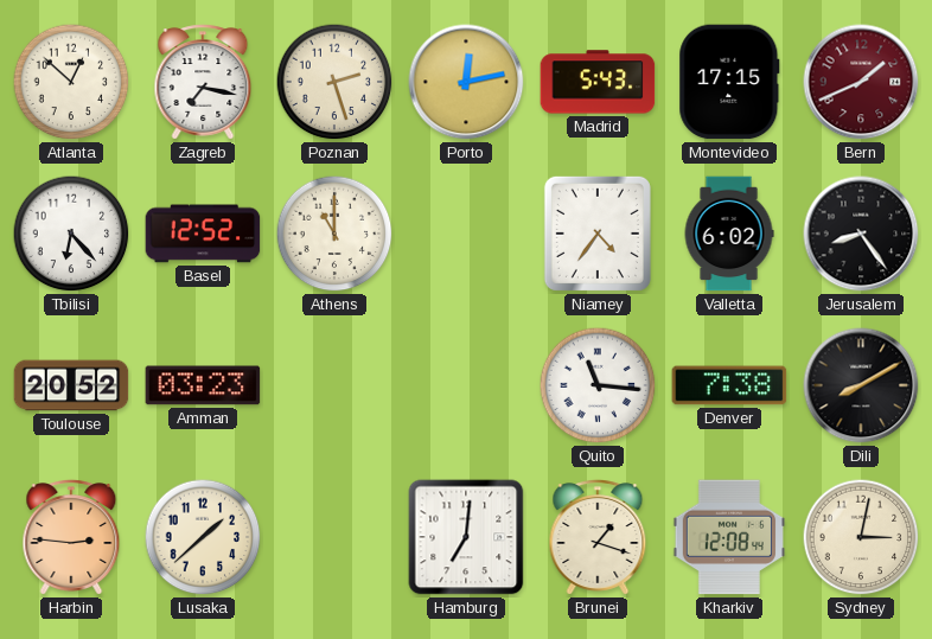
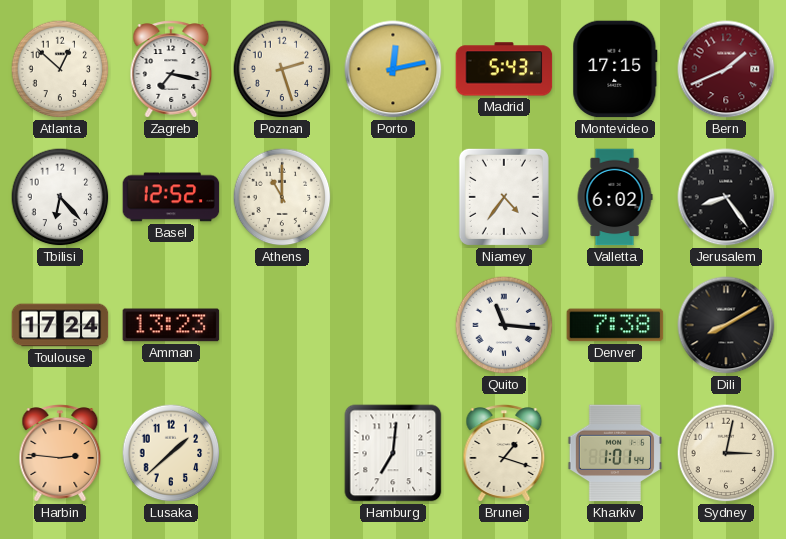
Toulouse: 20:52 -> 17:24
Amman: 03:23 -> 13:23
Kharkiv: 12:08 -> 1:01
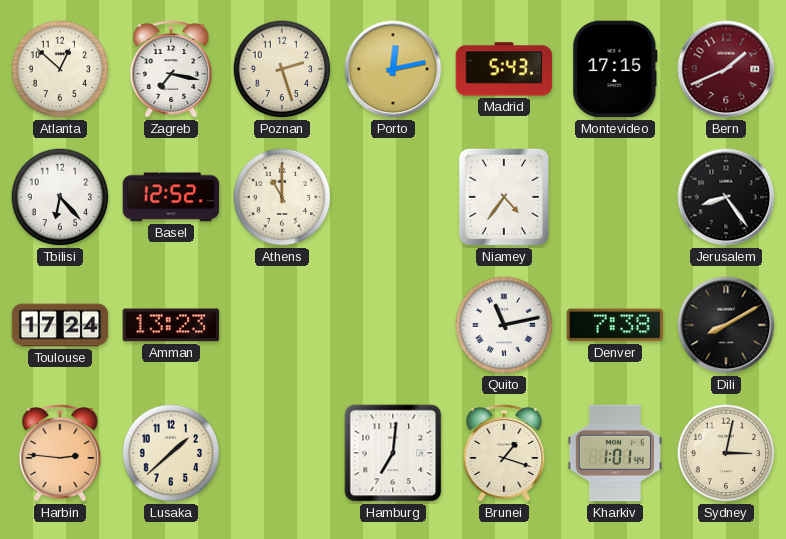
Valletta: 6:02 -> none
Quito: 11:16 -> 11:13
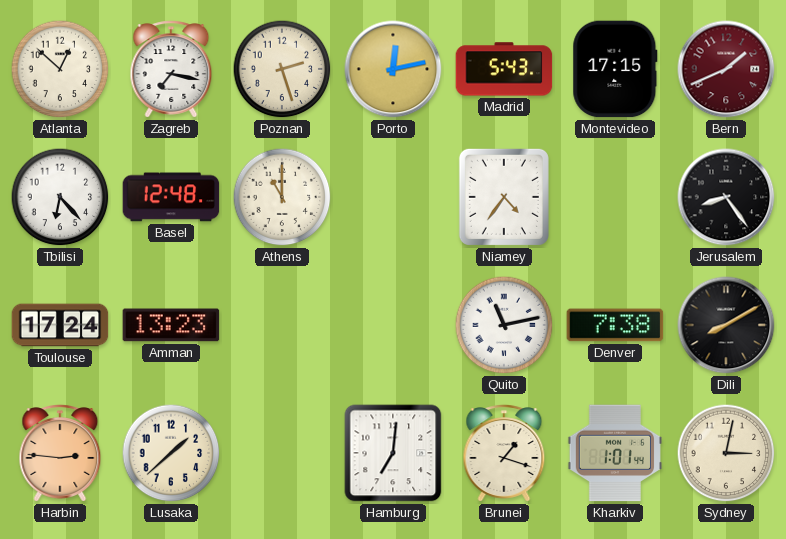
Basel: 12:52 -> 12:48
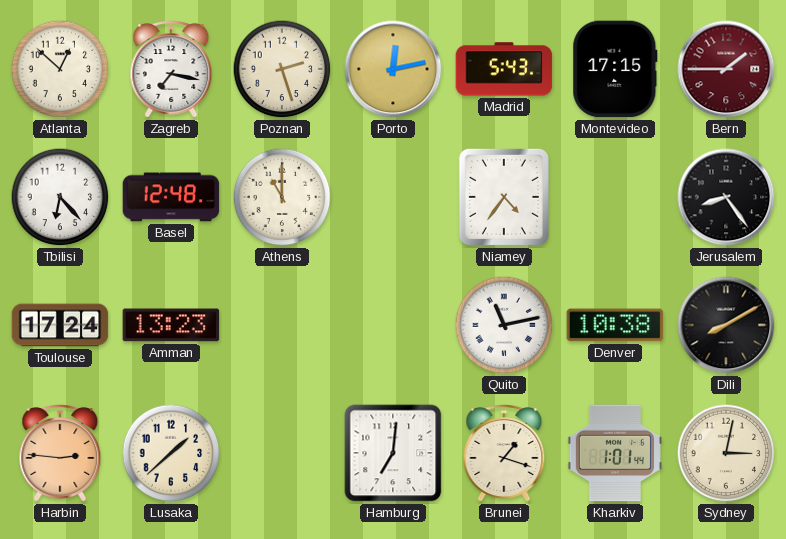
Bern: 1:41 -> 1:45
Denver: 7:38 -> 10:38
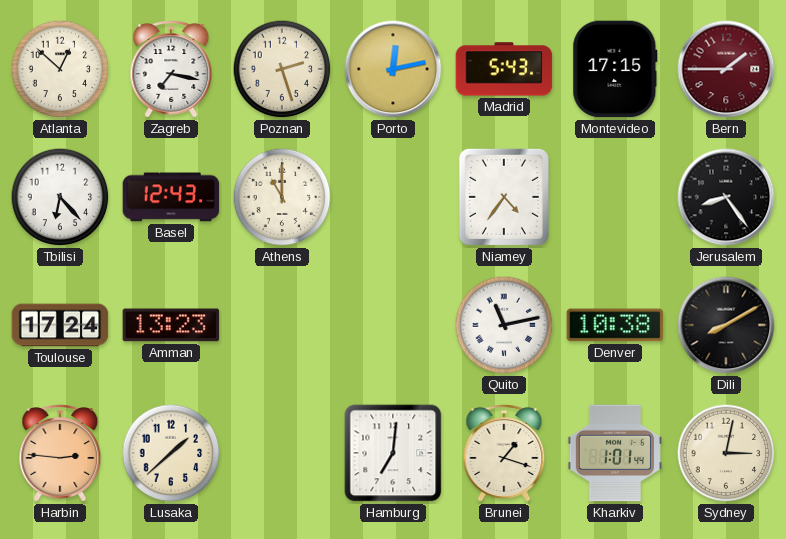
Basel: 12:48 -> 12:43
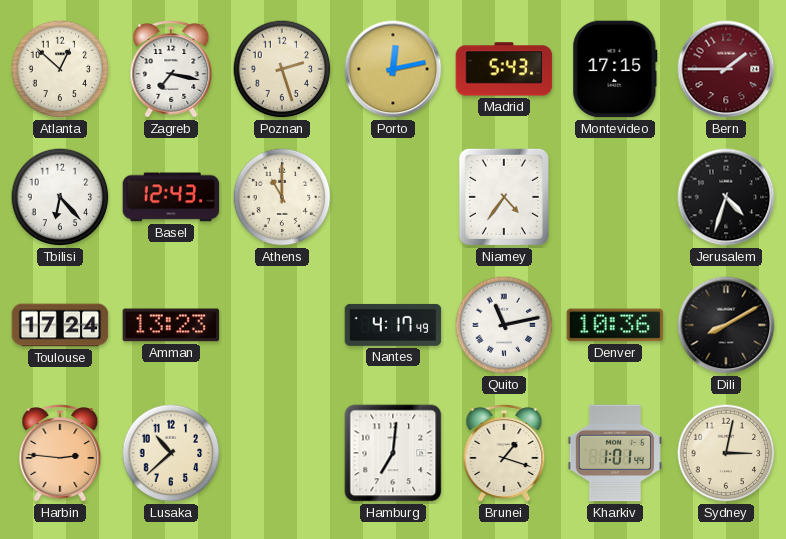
Jerusalem: 8:24 -> 4:33
Nantes: none -> 4:17
Denver: 10:38 -> 10:36
Lusaka: 1:38 -> 10:38
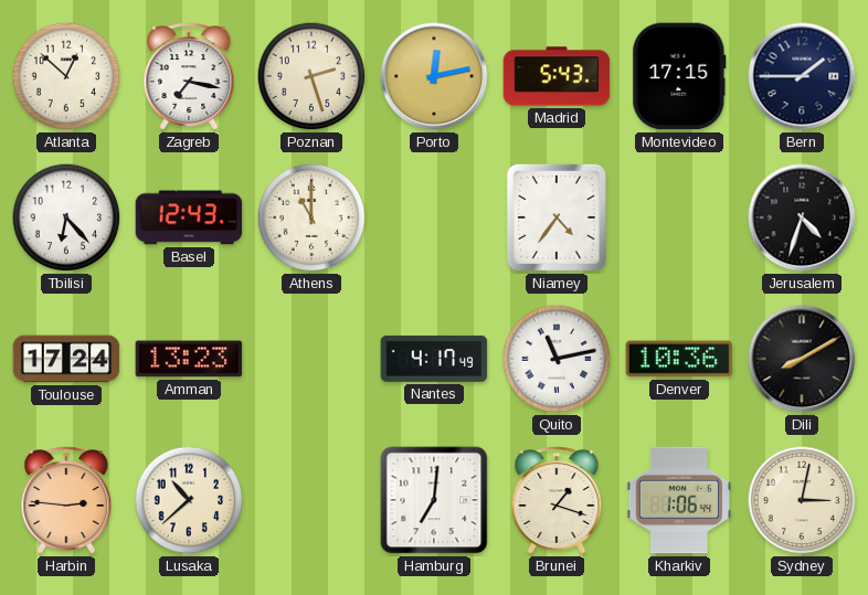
Bern dial: burgundy -> navy
Kharkiv: 1:01 -> 1:06
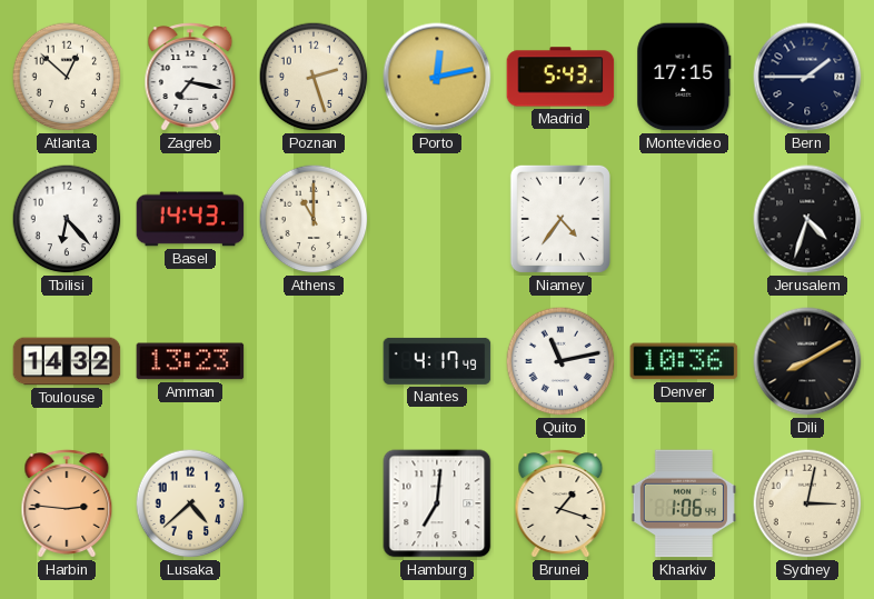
Basel: 12:43 -> 14:43
Toulouse: 17:24 -> 14:32
Lusaka: 10:38 -> 4:38
